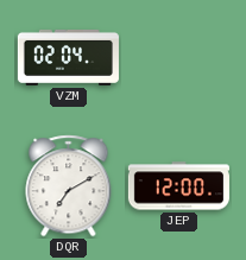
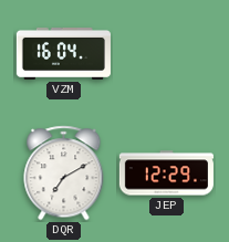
VZM: 02:04 -> 16:04
JEP: 12:00 -> 12:29
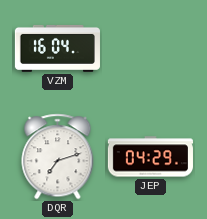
DQR: 7:10 -> 7:12
JEP: 12:29 -> 04:29
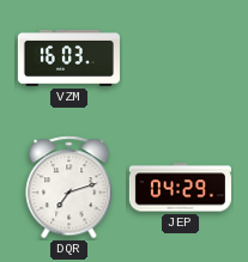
VZM: 16:04 -> 16:03
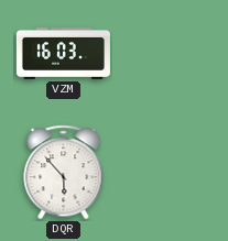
DQR: 7:12 -> 5:53
JEP: 04:29 -> none
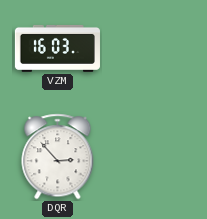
DQR: 5:53 -> 2:53
